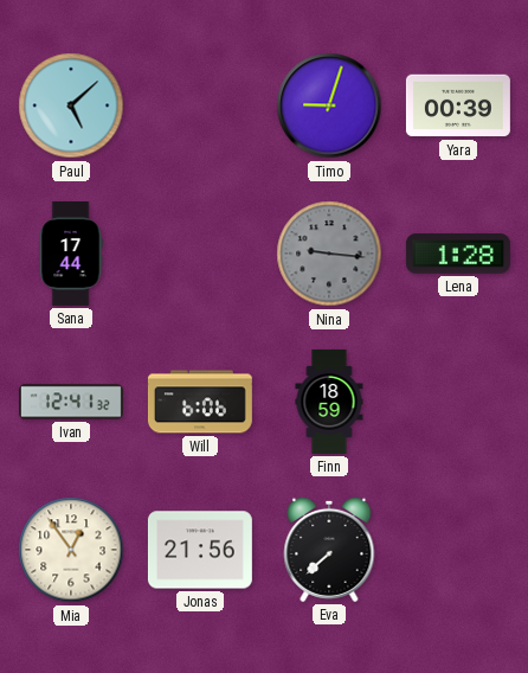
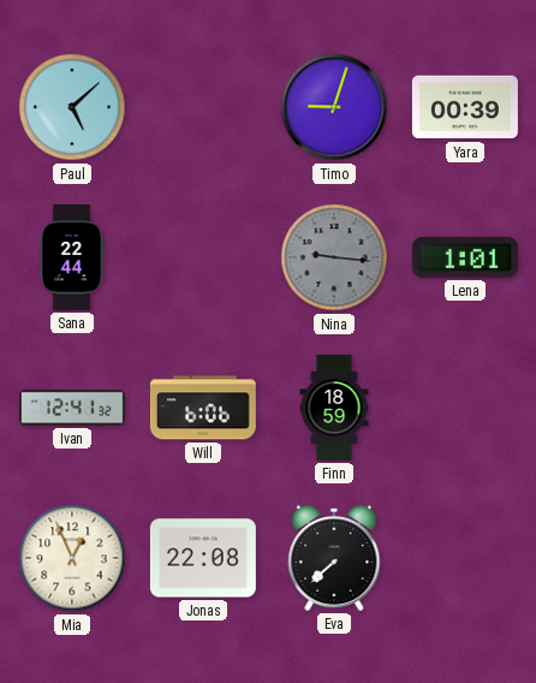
Sana: 17:44 -> 22:44
Lena: 1:28 -> 1:01
Mia: 12:54 -> 12:56
Jonas: 21:56 -> 22:08
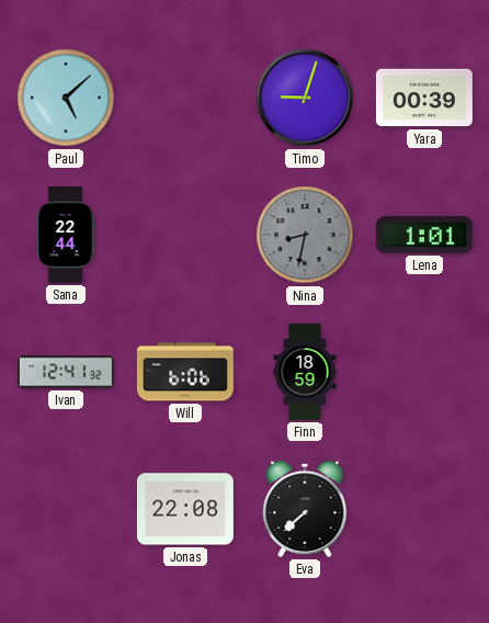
Nina: 9:16 -> 8:32
Mia: 12:56 -> none
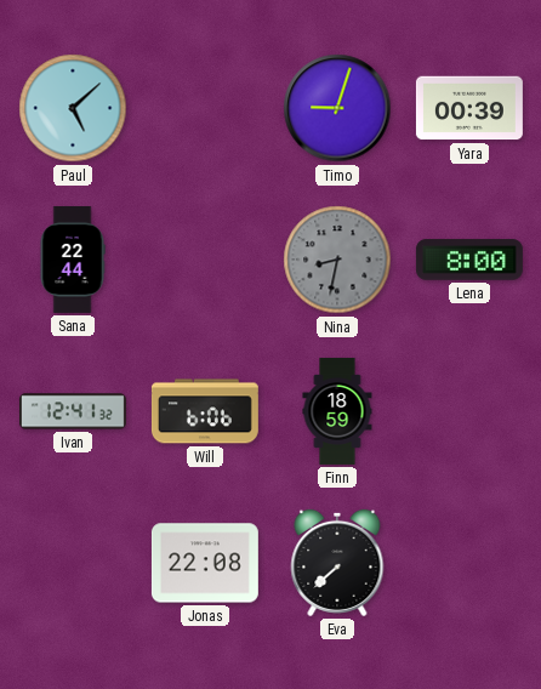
Lena: 1:01 -> 8:00
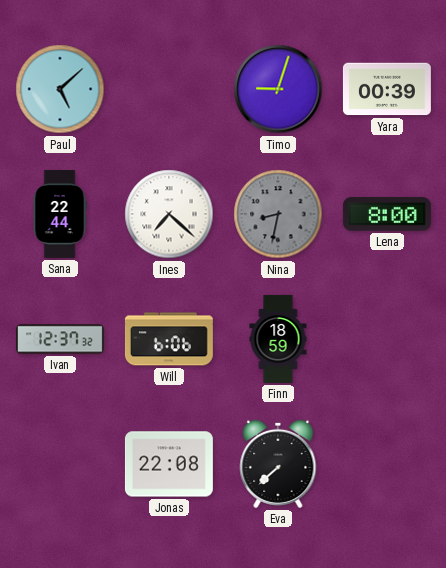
Ines: none -> 7:22
Ivan: 12:41 -> 12:37
